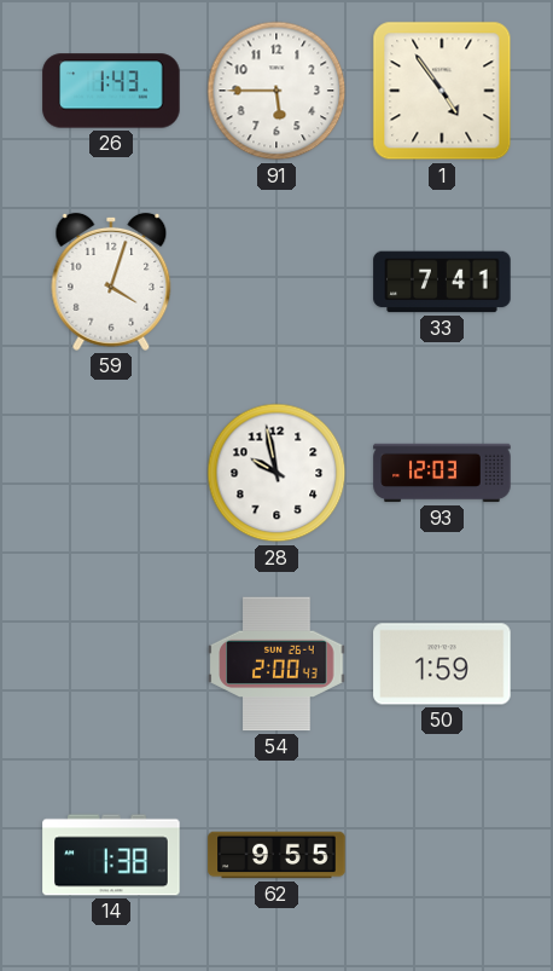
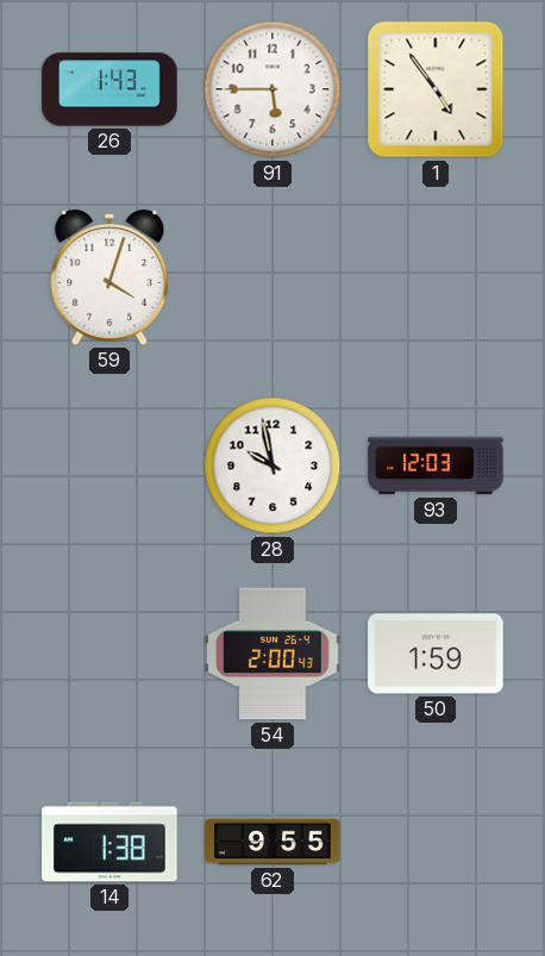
33: 7:41 -> none
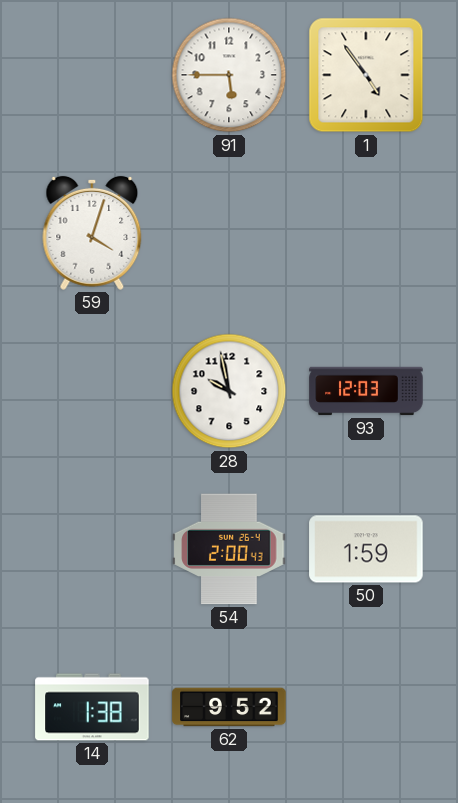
26: 1:43 -> none
62: 9:55 -> 9:52
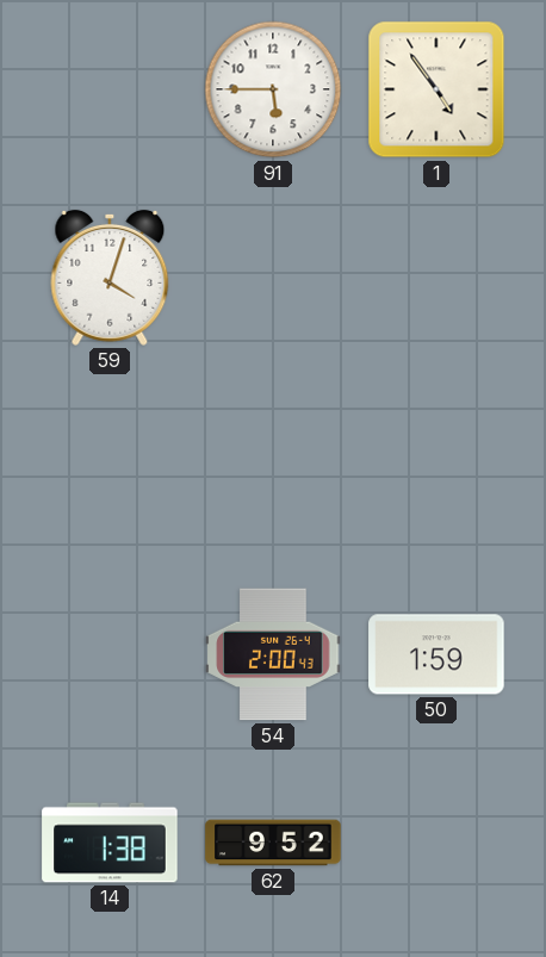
28: 9:58 -> none
93: 12:03 -> none
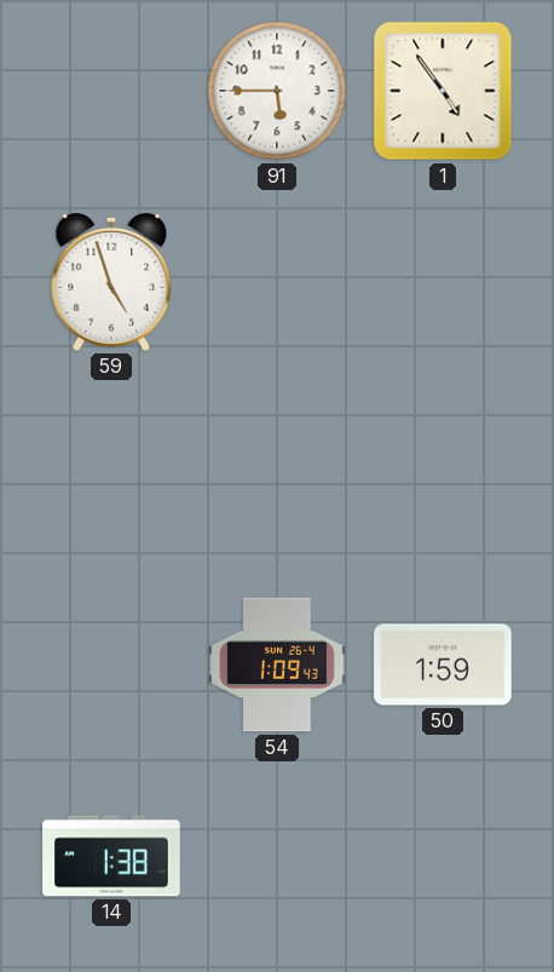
59: 4:03 -> 4:57
54: 2:00 -> 1:09
62: 9:52 -> none
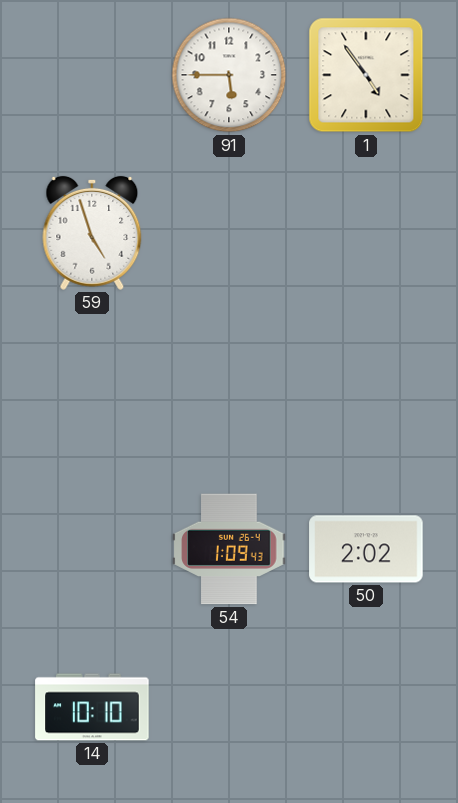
50: 1:59 -> 2:02
14: 1:38 -> 10:10
